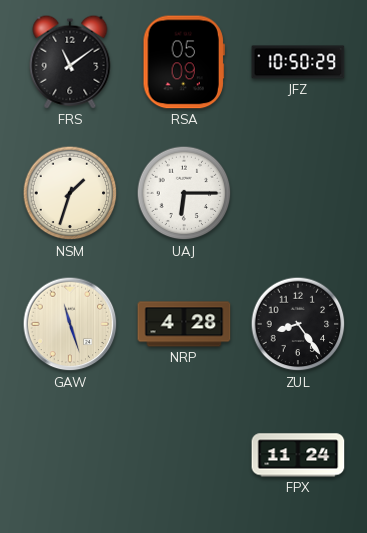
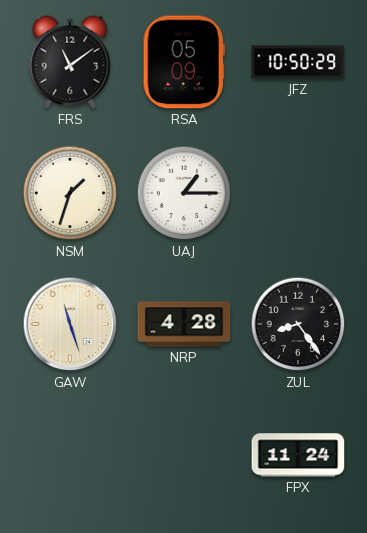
UAJ: 6:15 -> 1:15
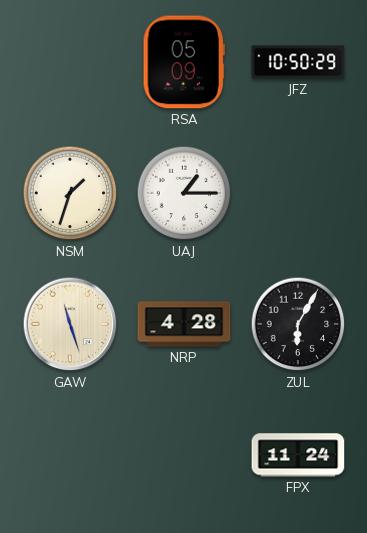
FRS: 11:09 -> none
ZUL: 8:24 -> 6:05
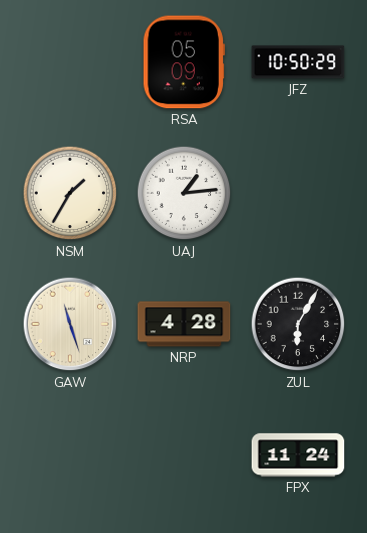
NSM: 1:33 -> 1:35
UAJ: 1:15 -> 1:14
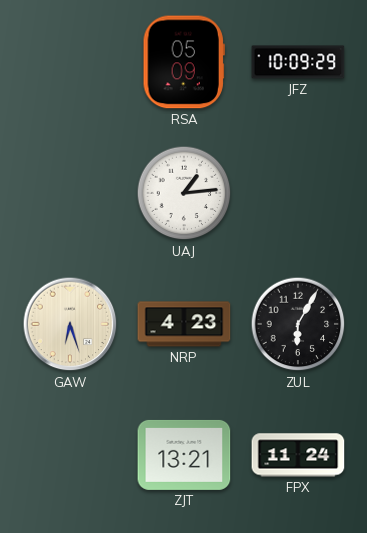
JFZ: 10:50 -> 10:09
NSM: 1:35 -> none
GAW: 11:27 -> 6:27
NRP: 4:28 -> 4:23
ZJT: none -> 13:21
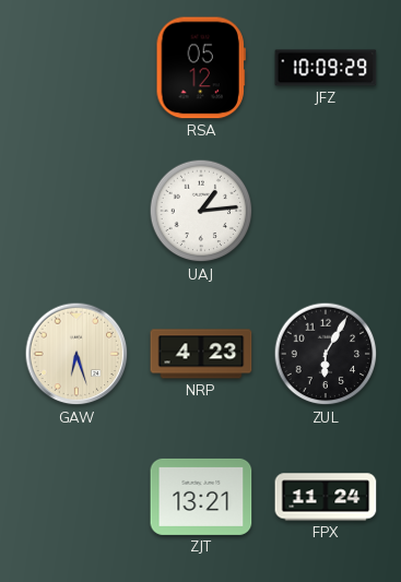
RSA: 05:09 -> 05:12
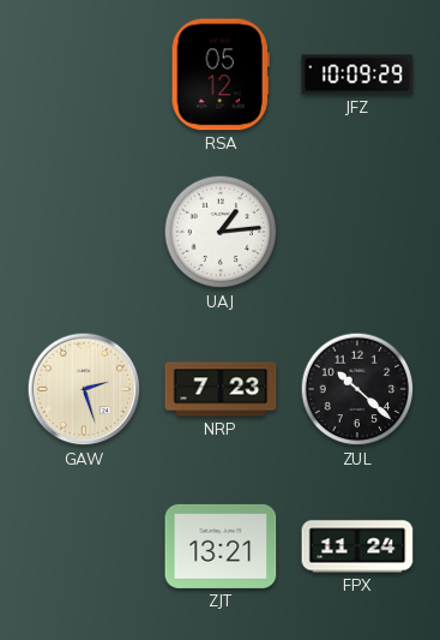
GAW: 6:27 -> 2:27
NRP: 4:23 -> 7:23
ZUL: 6:05 -> 10:22
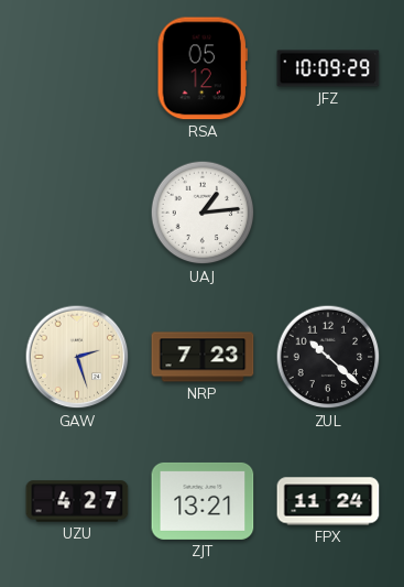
UZU: none -> 4:27
